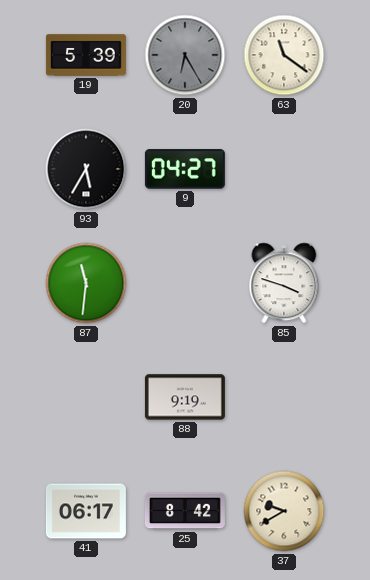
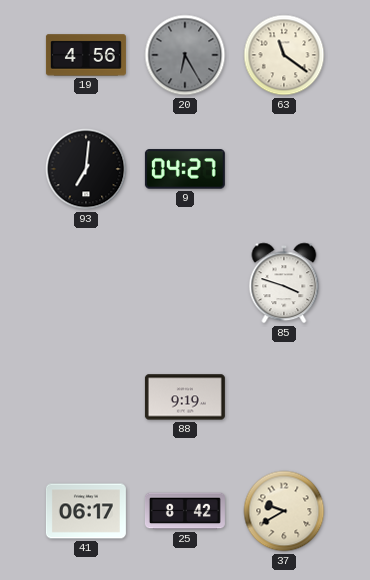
19: 5:39 -> 4:56
93: 5:35 -> 7:01
87: 11:31 -> none
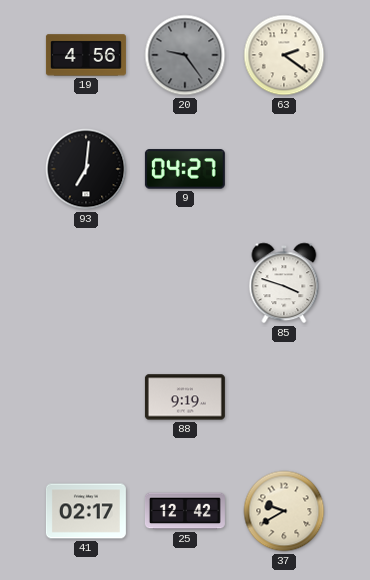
20: 6:25 -> 9:24
63: 11:21 -> 2:21
41: 06:17 -> 02:17
25: 8:42 -> 12:42
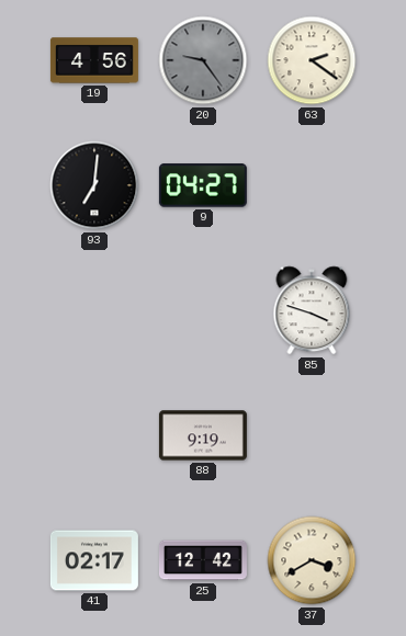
37: 9:40 -> 3:40
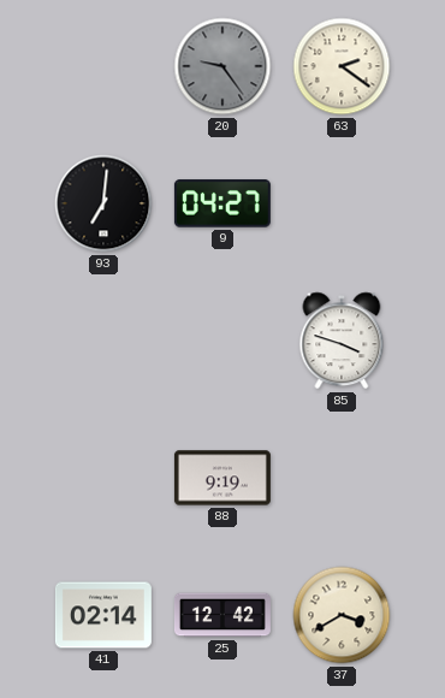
19: 4:56 -> none
41: 02:17 -> 02:14
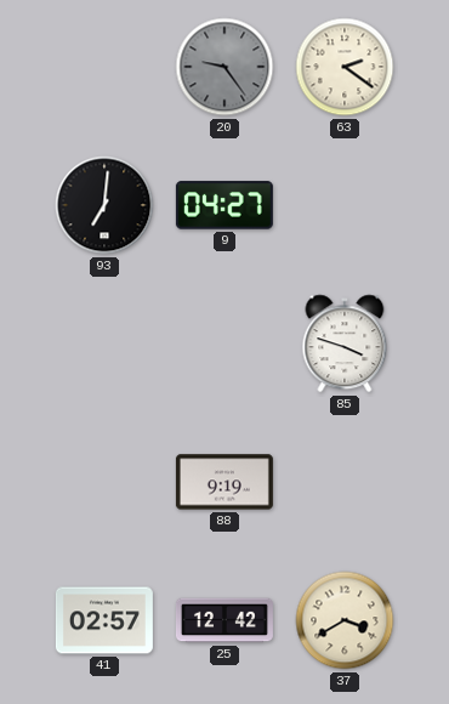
41: 02:14 -> 02:57
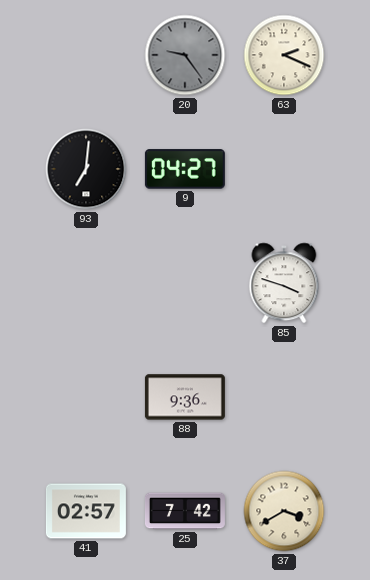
63: 2:21 -> 2:19
88: 9:19 -> 9:36
25: 12:42 -> 7:42
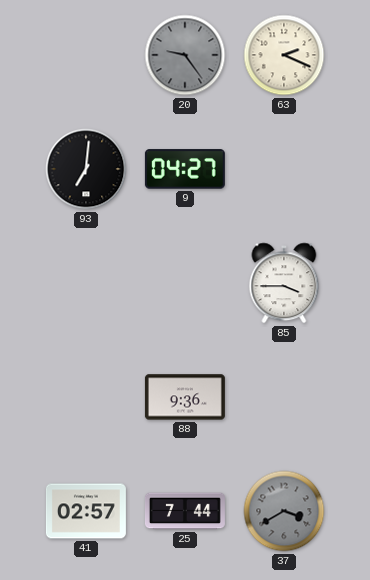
85: 3:48 -> 3:45
25: 7:42 -> 7:44
37 dial: cream -> grey
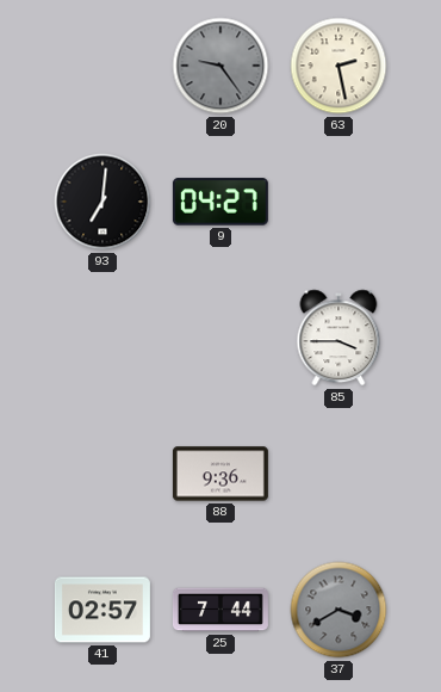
63: 2:19 -> 2:28
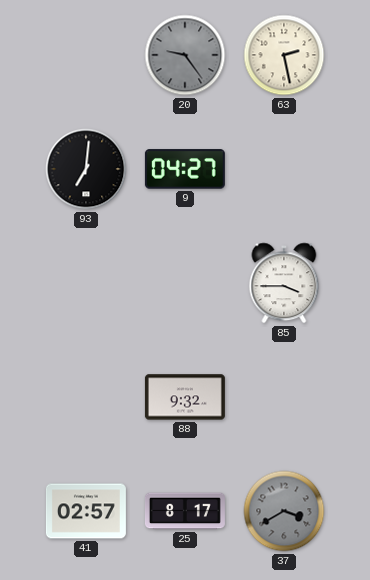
88: 9:36 -> 9:32
25: 7:44 -> 8:17
